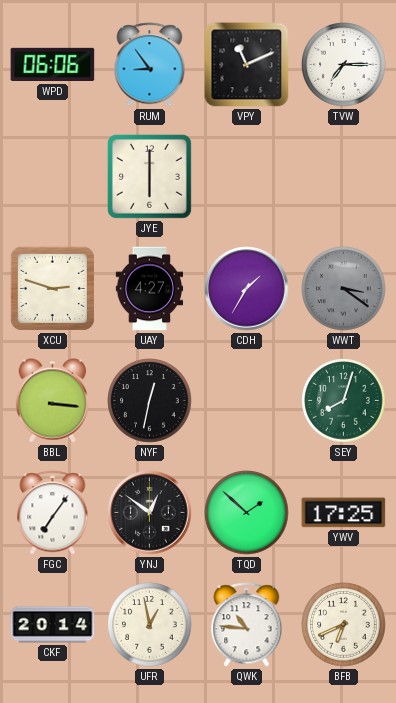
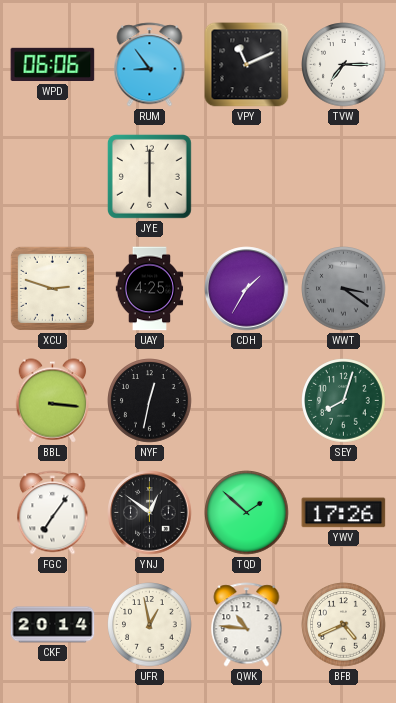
UAY: 4:27 -> 4:25
YWV: 17:25 -> 17:26
BFB: 6:41 -> 4:41
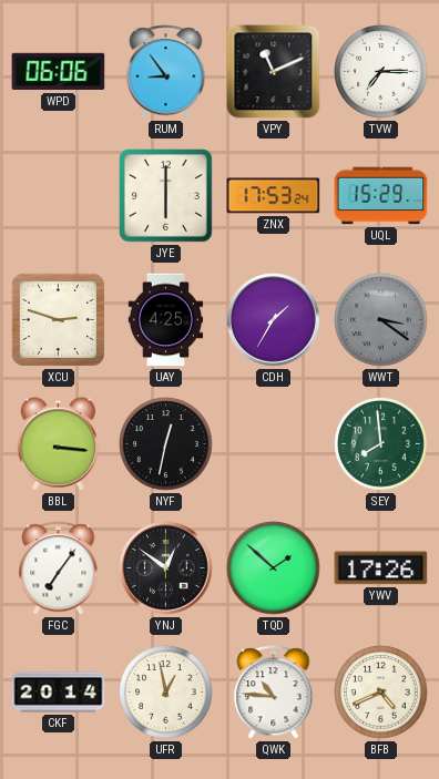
ZNX: none -> 17:53
UQL: none -> 15:29
SEY: 8:03 -> 7:59
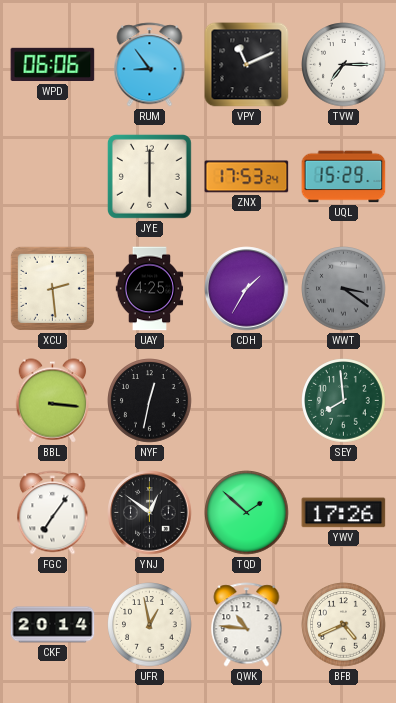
XCU: 2:48 -> 2:29
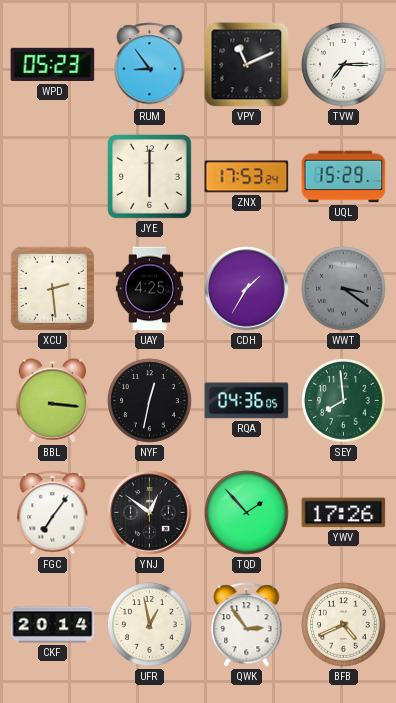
WPD: 06:06 -> 05:23
RQA: none -> 04:36
TQD: 1:52 -> 1:53
QWK: 10:46 -> 2:54
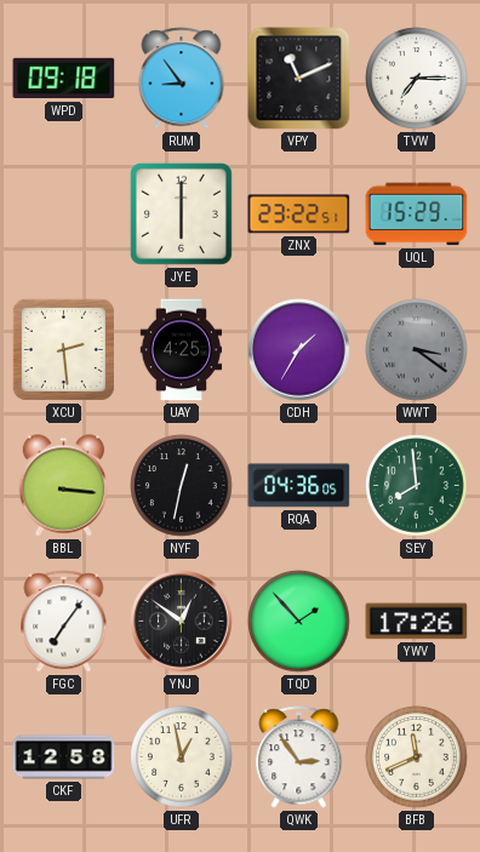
WPD: 05:23 -> 09:18
ZNX: 17:53 -> 23:22
CKF: 20:14 -> 12:58
BFB: 4:41 -> 11:41
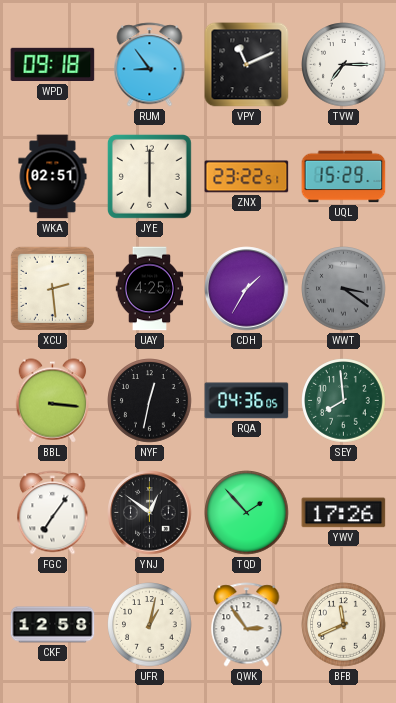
WKA: none -> 02:51
UFR: 12:58 -> 1:02
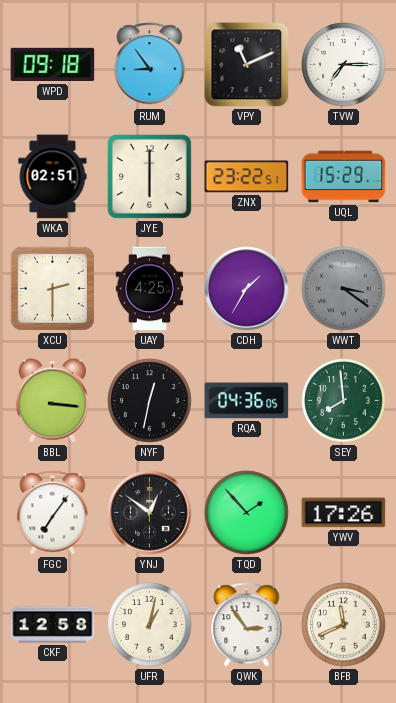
XCU: 2:29 -> 2:30
